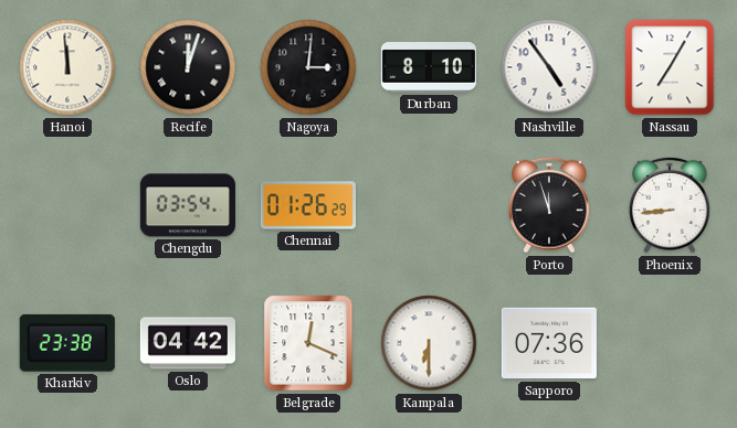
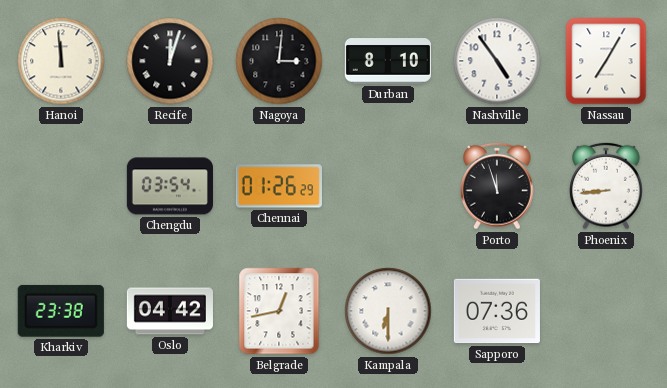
Belgrade: 12:19 -> 12:43
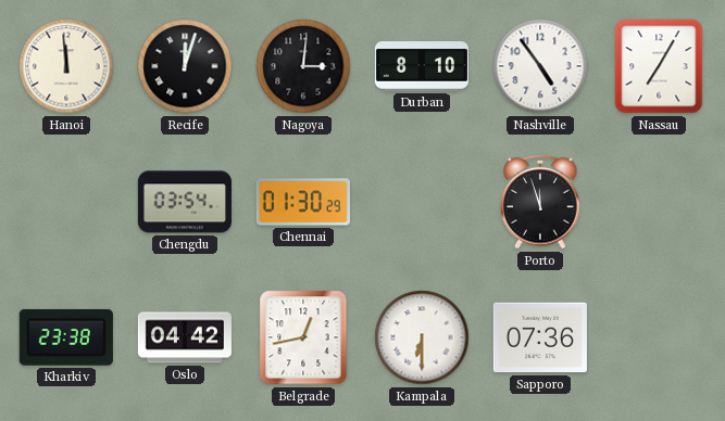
Chennai: 01:26 -> 01:30
Phoenix: 8:44 -> none
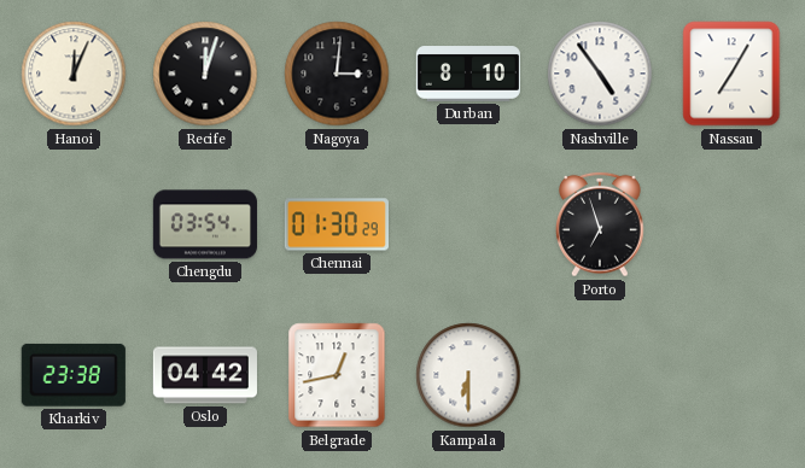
Hanoi: 11:59 -> 12:04
Porto: 11:57 -> 6:57
Sapporo: 07:36 -> none
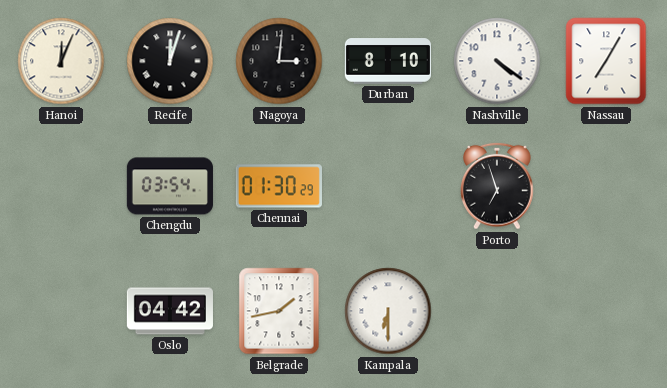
Nashville: 4:54 -> 4:21
Kharkiv: 23:38 -> none
Belgrade: 12:43 -> 1:43
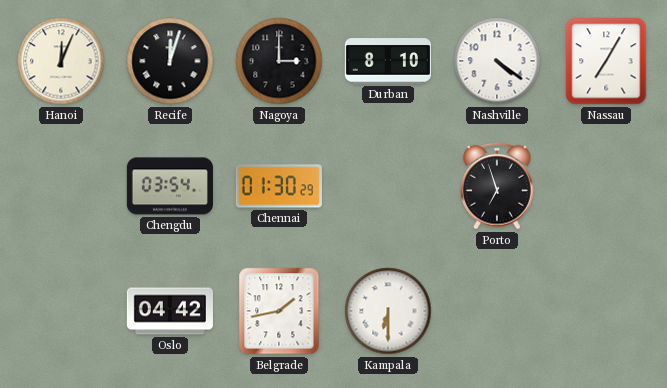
Nagoya: 3:01 -> 3:00
